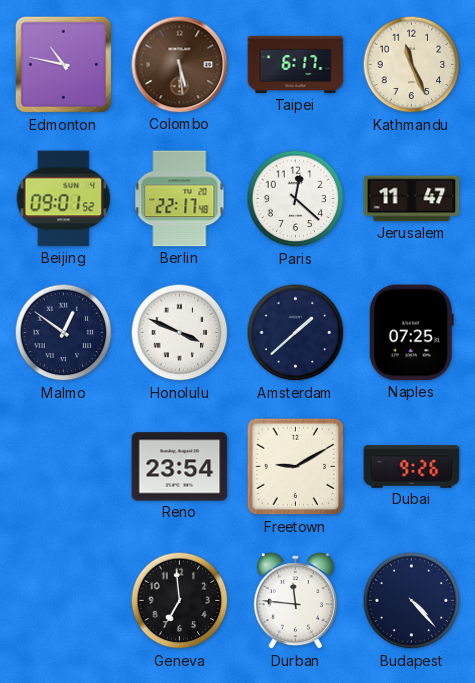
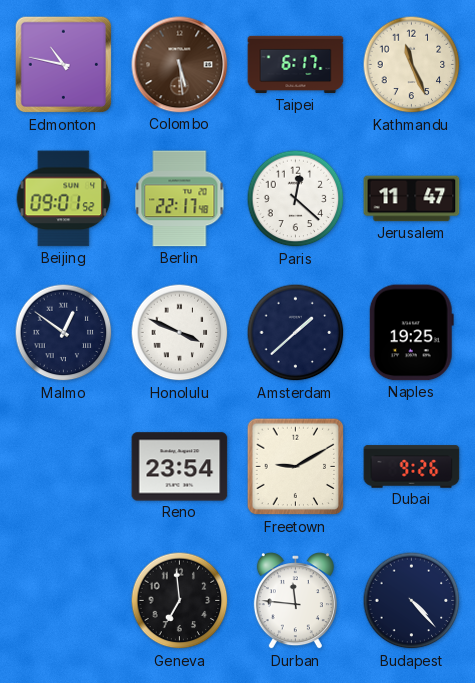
Naples: 07:25 -> 19:25
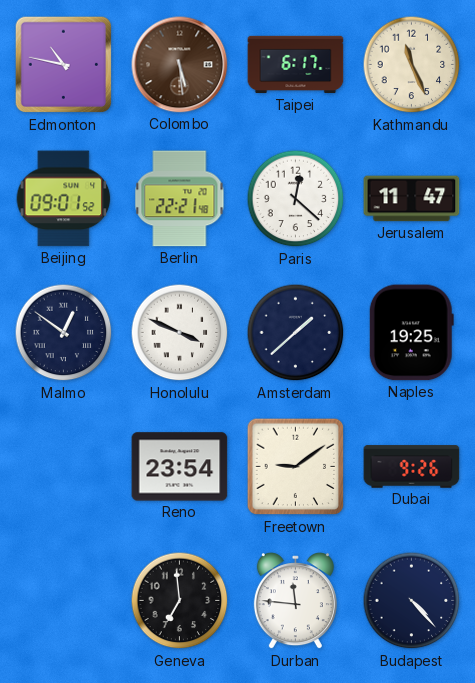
Berlin: 22:17 -> 22:21
Freetown: 9:10 -> 9:09
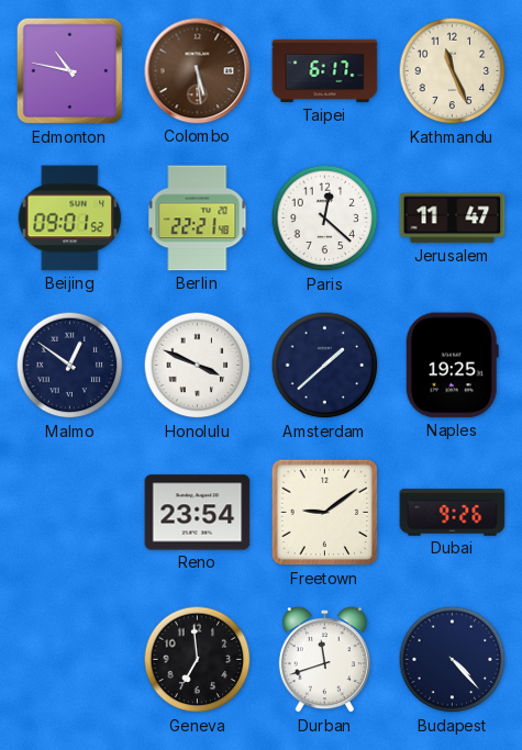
Durban: 11:46 -> 11:42
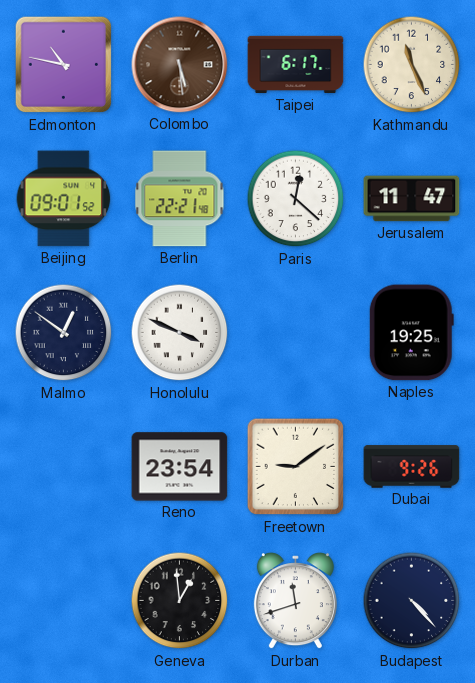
Amsterdam: 1:38 -> none
Geneva: 6:59 -> 12:59
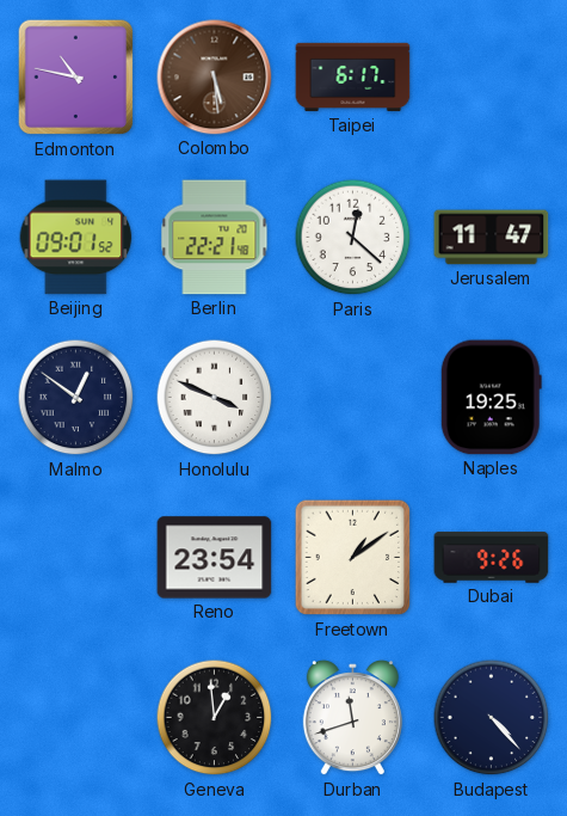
Kathmandu: 11:26 -> none
Freetown: 9:09 -> 1:09
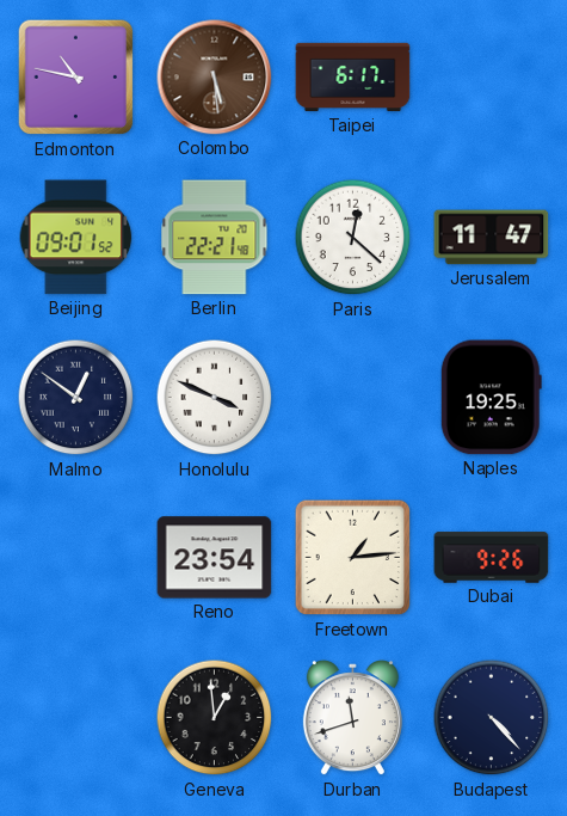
Freetown: 1:09 -> 1:14
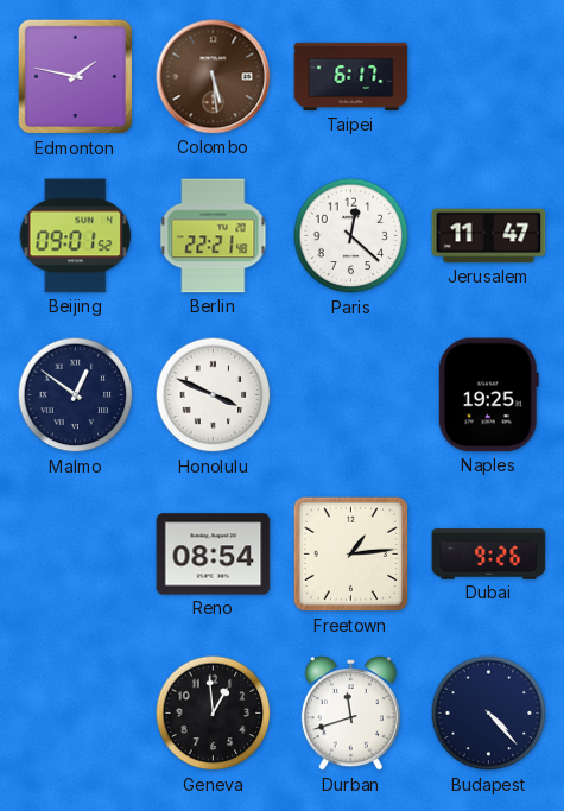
Edmonton: 10:47 -> 1:47
Reno: 23:54 -> 08:54
